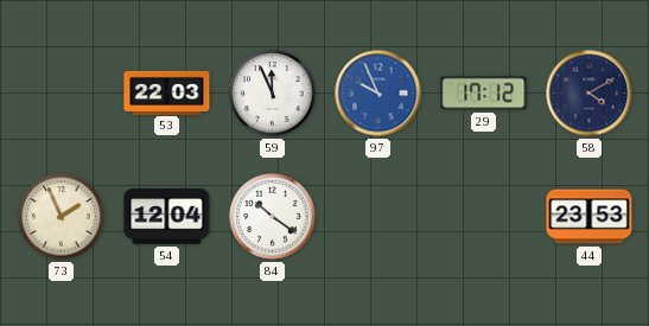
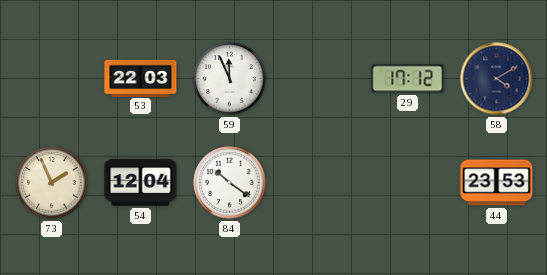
97: 9:56 -> none
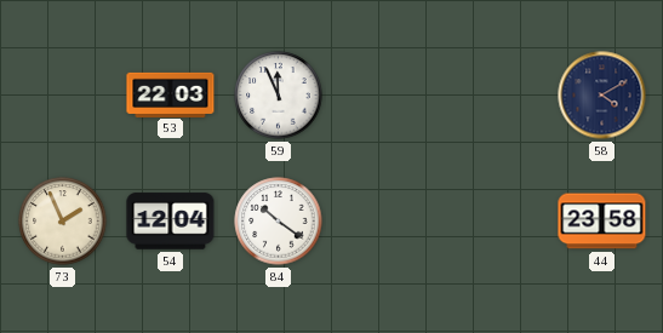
29: 17:12 -> none
44: 23:53 -> 23:58
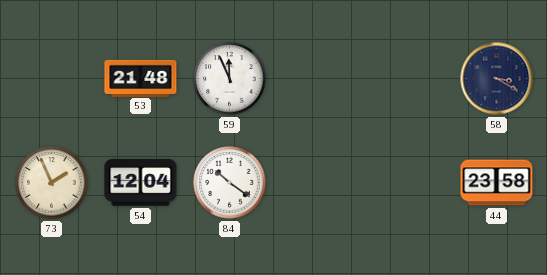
53: 22:03 -> 21:48
58: 4:10 -> 3:20
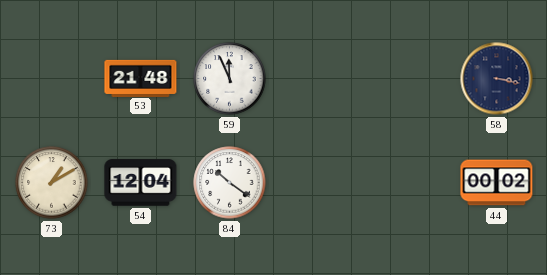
58: 3:20 -> 3:17
73: 1:56 -> 1:10
44: 23:58 -> 00:02
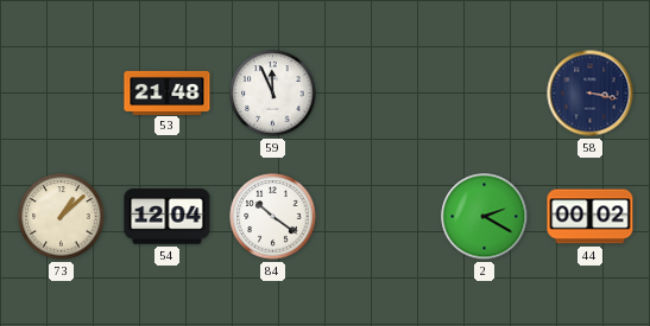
73: 1:10 -> 1:08
2: none -> 2:20
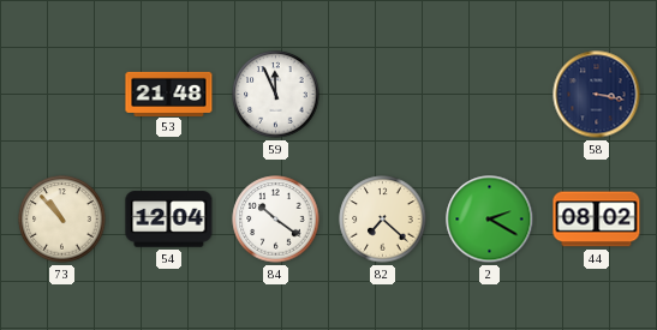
73: 1:08 -> 10:53
82: none -> 7:22
44: 00:02 -> 08:02
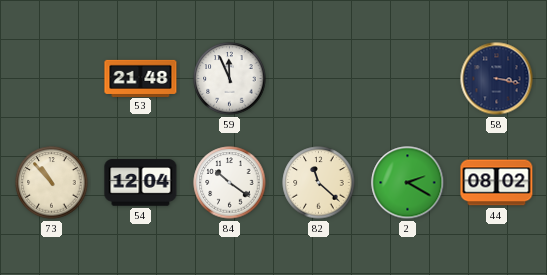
82: 7:22 -> 11:22
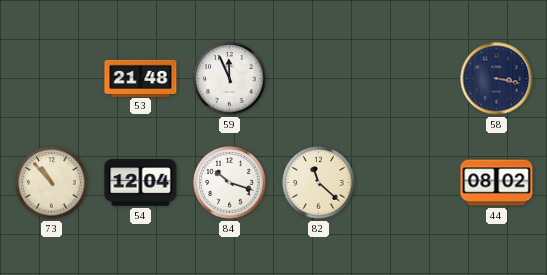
84: 10:21 -> 10:18
2: 2:20 -> none
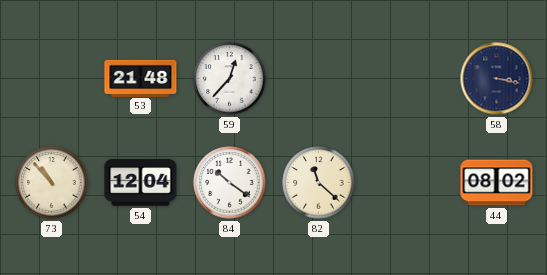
59: 11:56 -> 12:37
84: 10:18 -> 10:21
